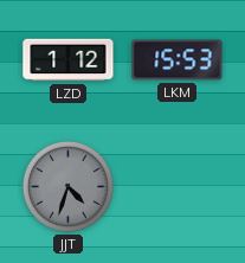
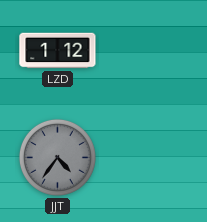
LKM: 15:53 -> none
JJT: 4:33 -> 4:36
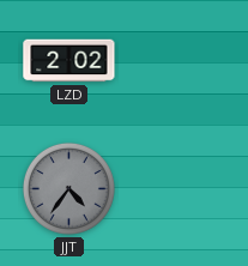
LZD: 1:12 -> 2:02
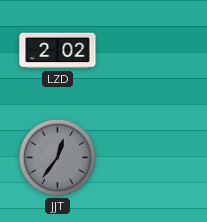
JJT: 4:36 -> 12:36
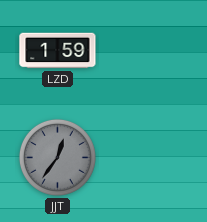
LZD: 2:02 -> 1:59
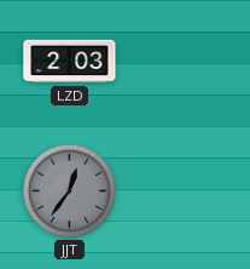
LZD: 1:59 -> 2:03
